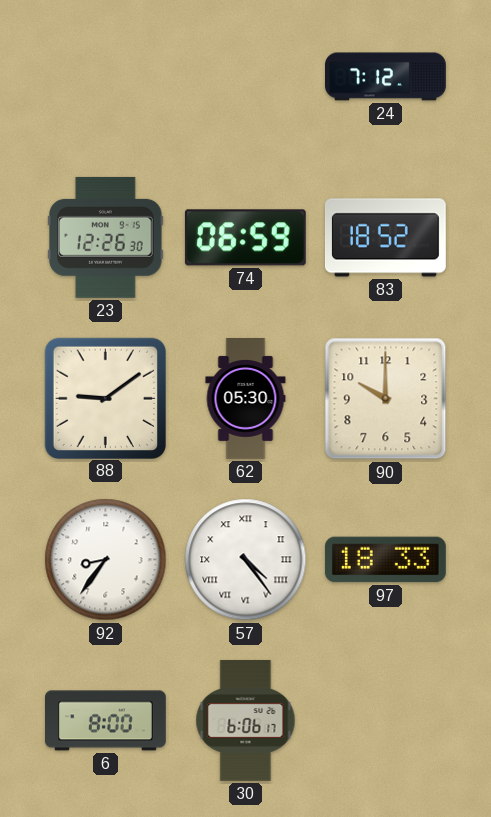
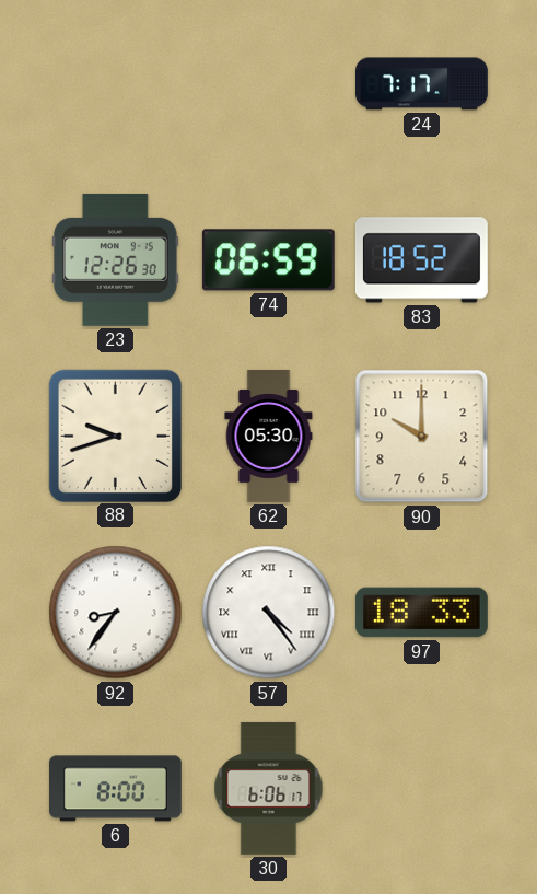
24: 7:12 -> 7:17
88: 9:09 -> 9:42
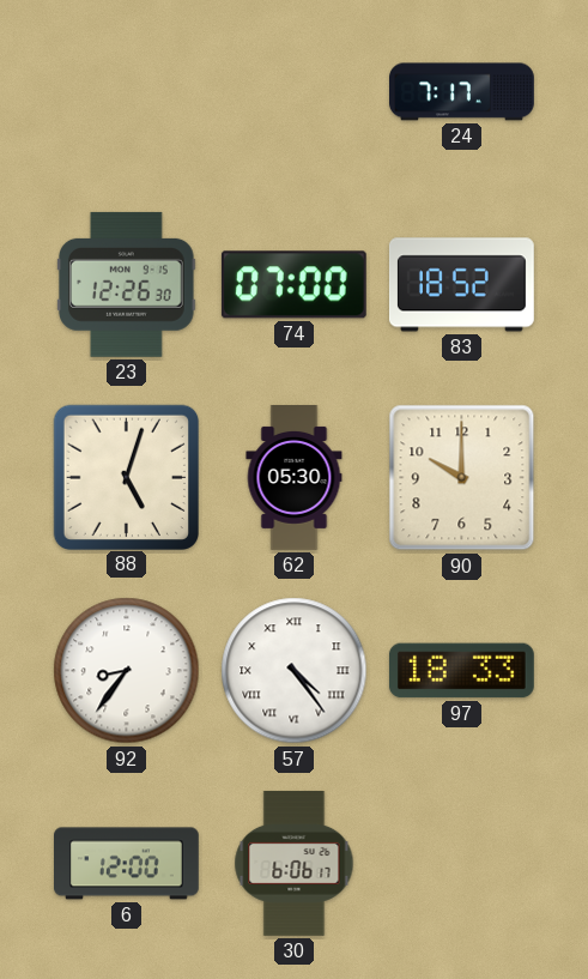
74: 06:59 -> 07:00
88: 9:42 -> 5:03
6: 8:00 -> 12:00
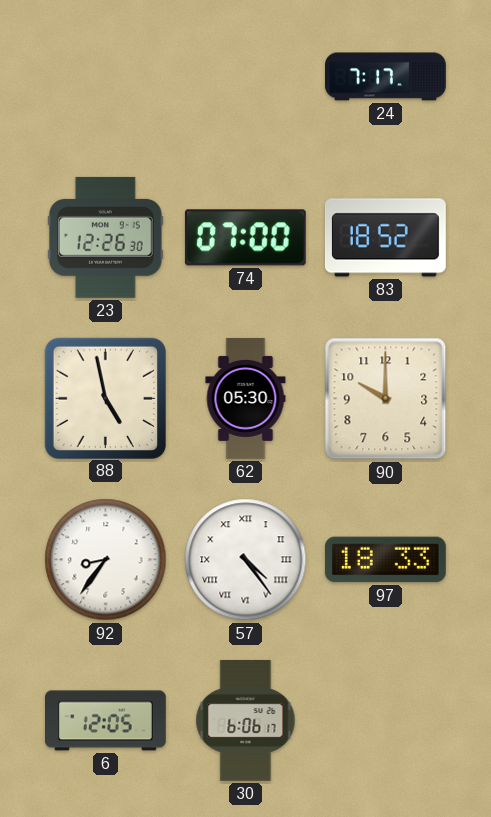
88: 5:03 -> 4:58
6: 12:00 -> 12:05
